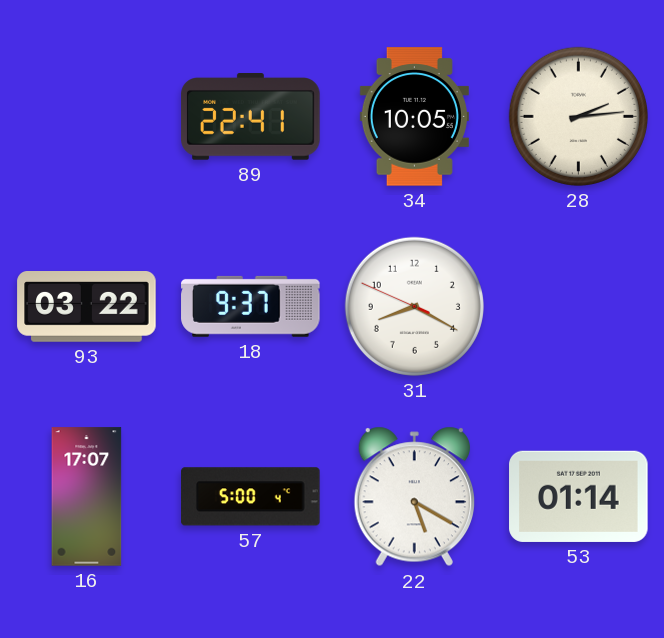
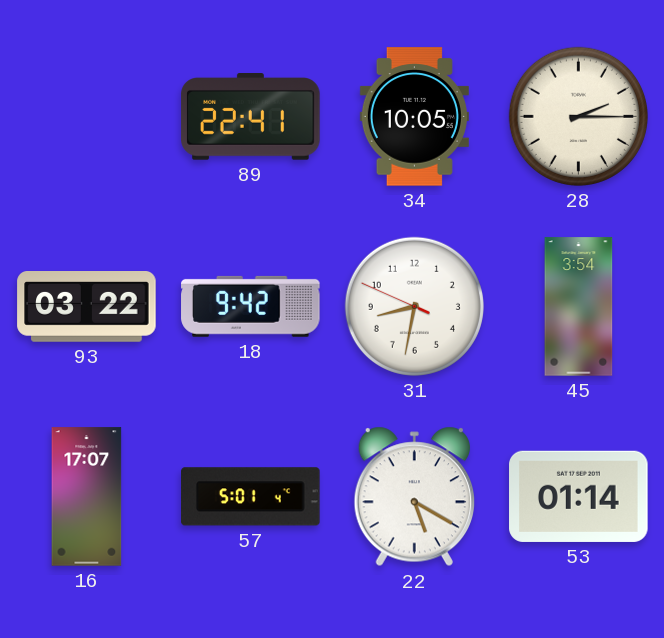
28: 2:14 -> 2:15
18: 9:37 -> 9:42
31: 8:19 -> 8:31
45: none -> 3:54
57: 5:00 -> 5:01
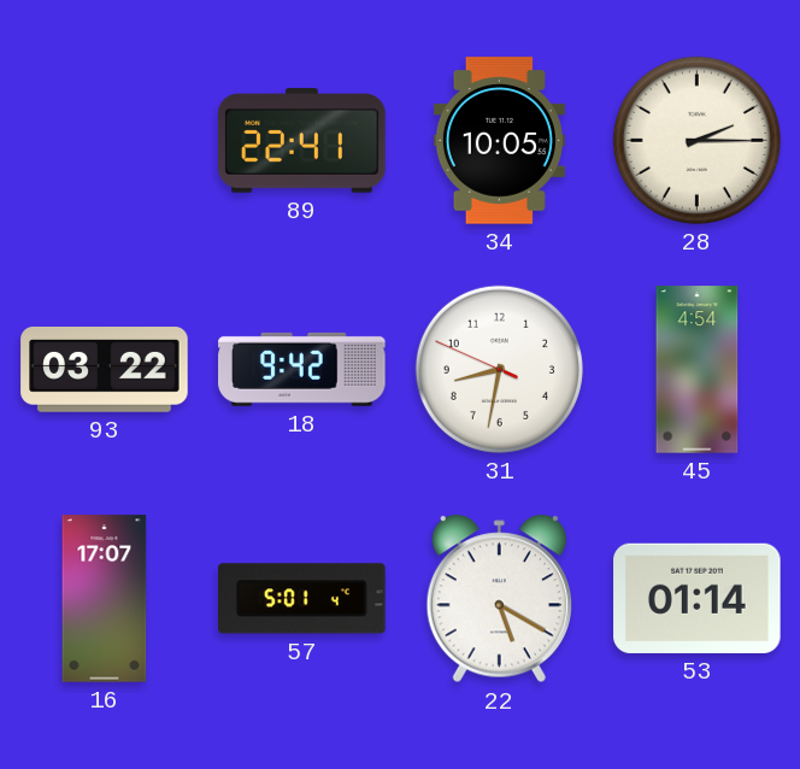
45: 3:54 -> 4:54
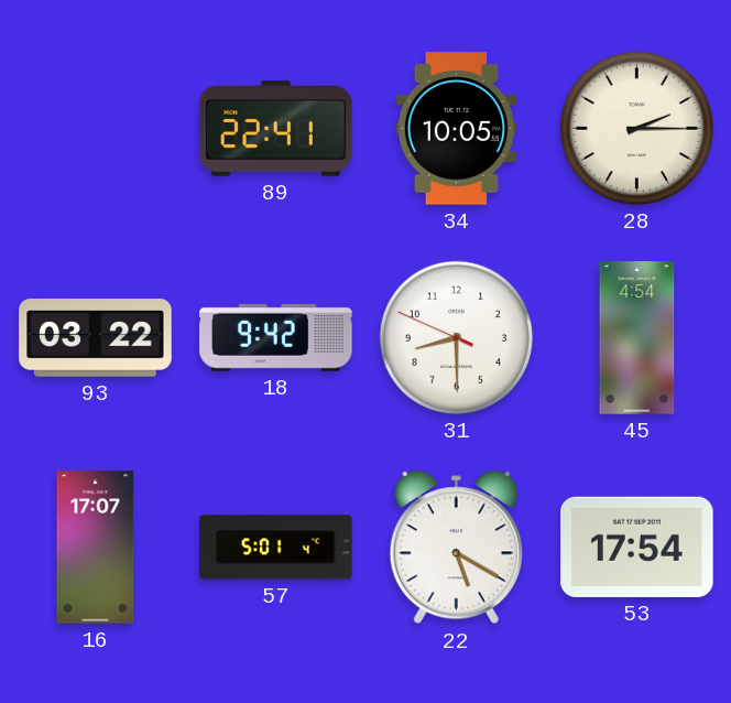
31: 8:31 -> 8:29
53: 01:14 -> 17:54
